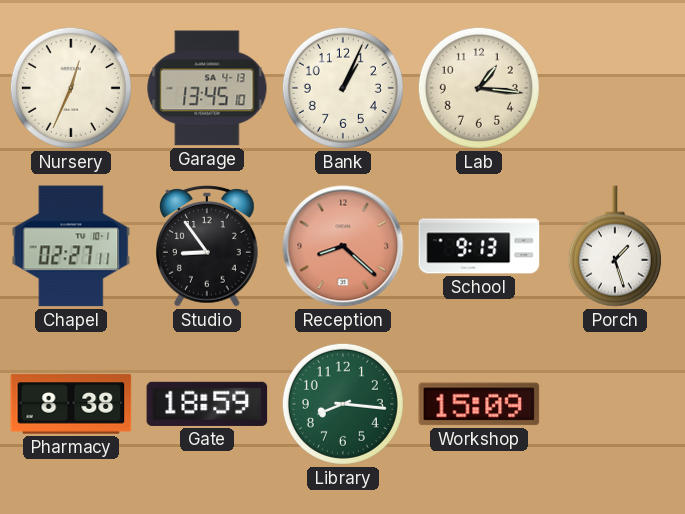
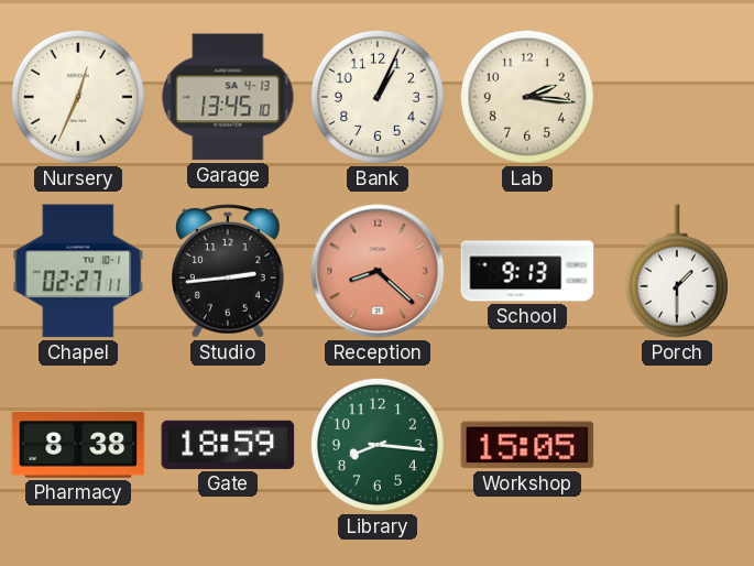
Lab: 1:16 -> 2:16
Studio: 8:54 -> 2:44
Porch: 1:27 -> 1:30
Workshop: 15:09 -> 15:05
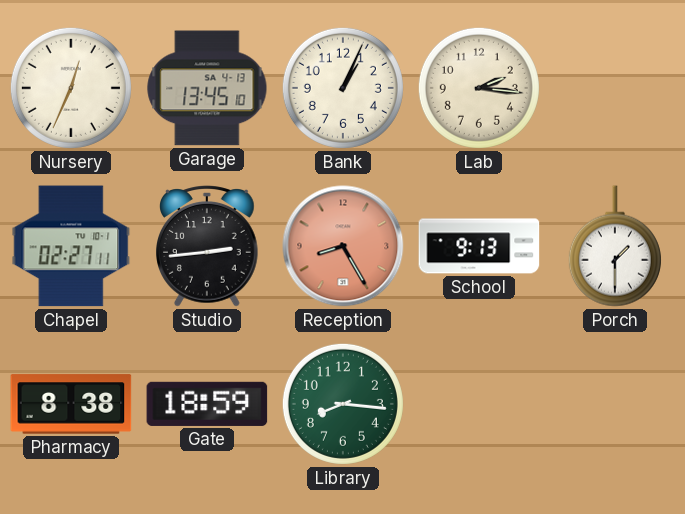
Reception: 8:22 -> 8:25
Workshop: 15:05 -> none
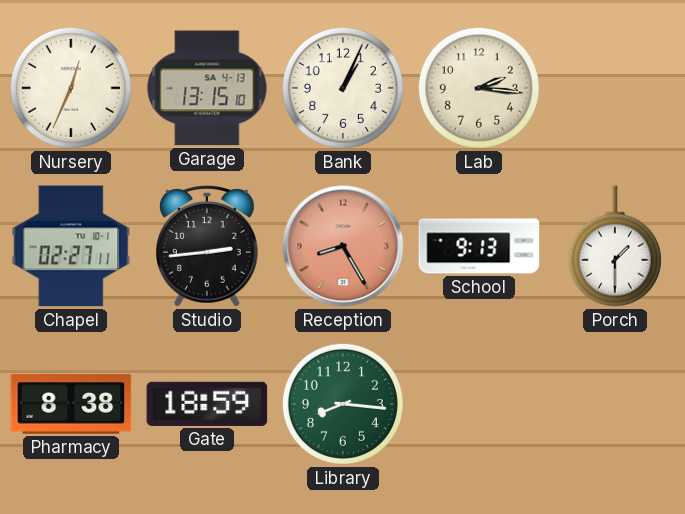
Garage: 13:45 -> 13:15
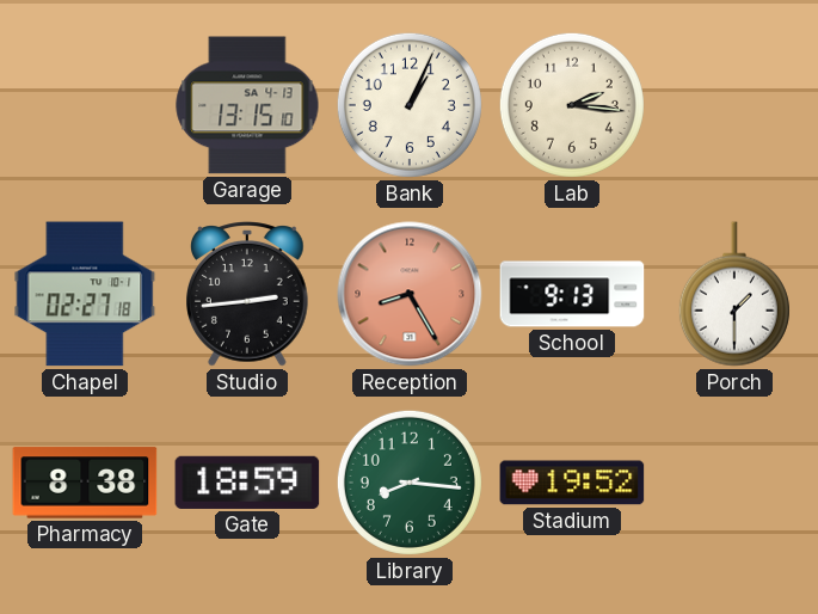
Nursery: 12:34 -> none
Chapel: 02:27:11 -> 02:27:18
Stadium: none -> 19:52
